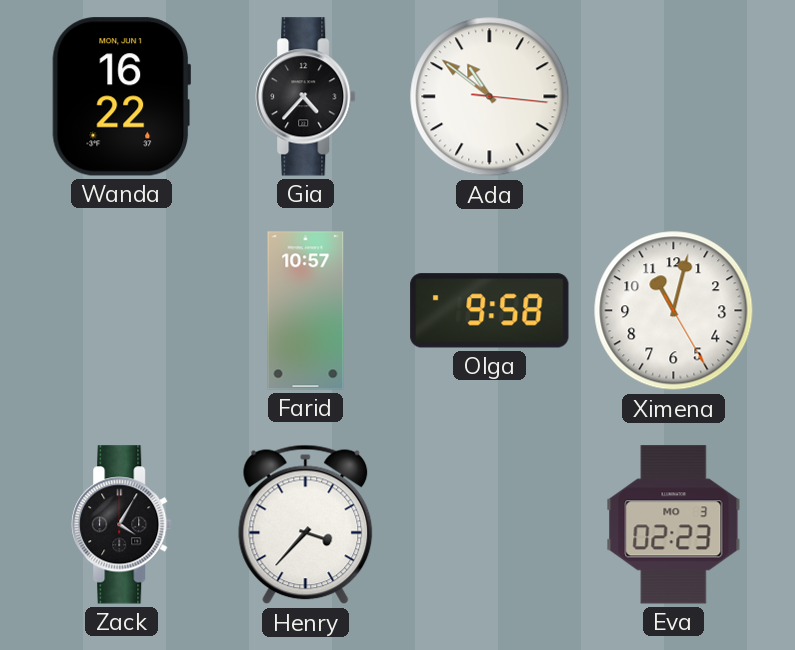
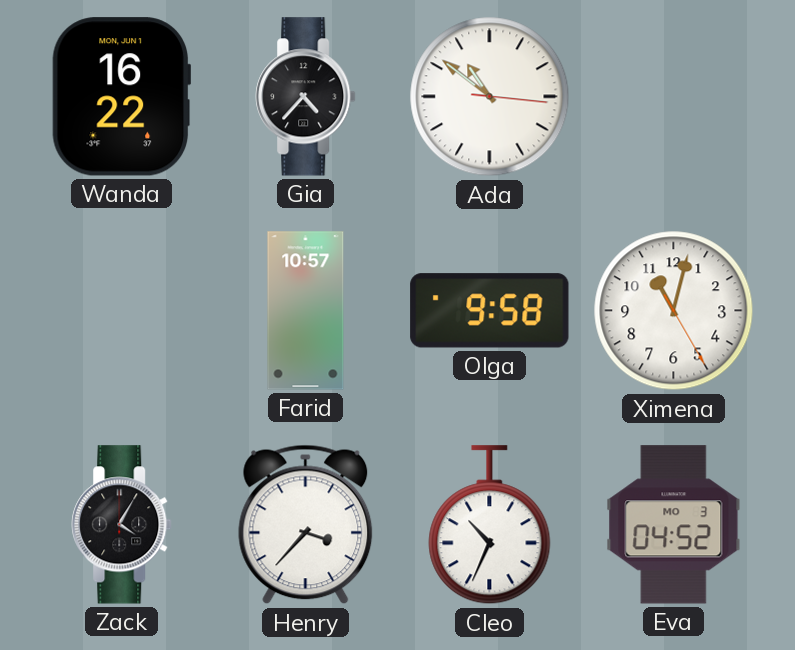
Cleo: none -> 10:34
Eva: 02:23 -> 04:52
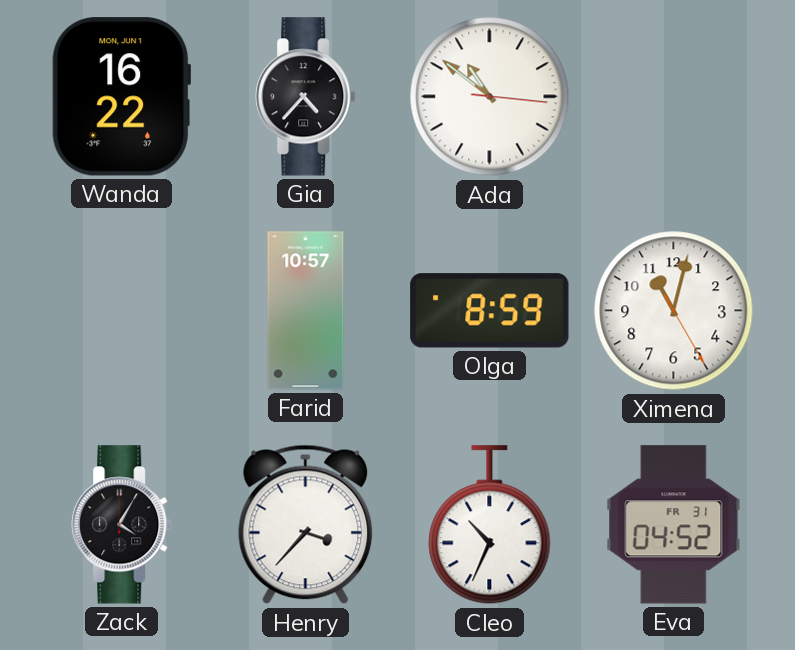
Olga: 9:58 -> 8:59
Eva date: MO 3 -> FR 31
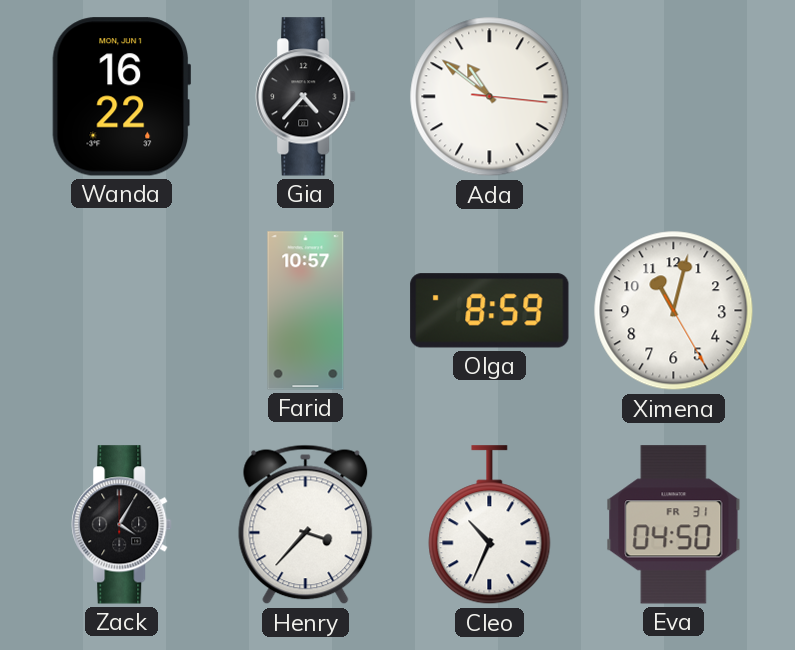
Eva: 04:52 -> 04:50
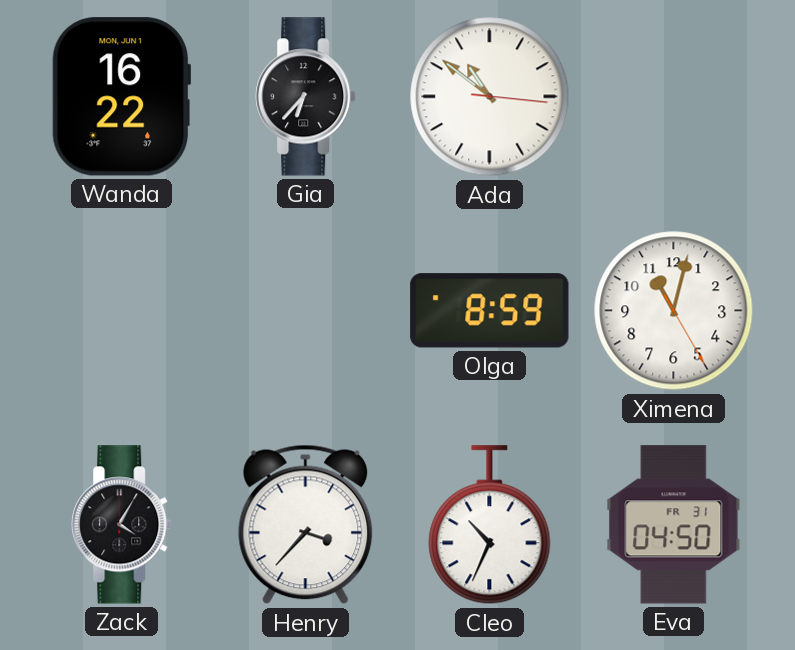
Gia: 4:37 -> 6:37
Farid: 10:57 -> none
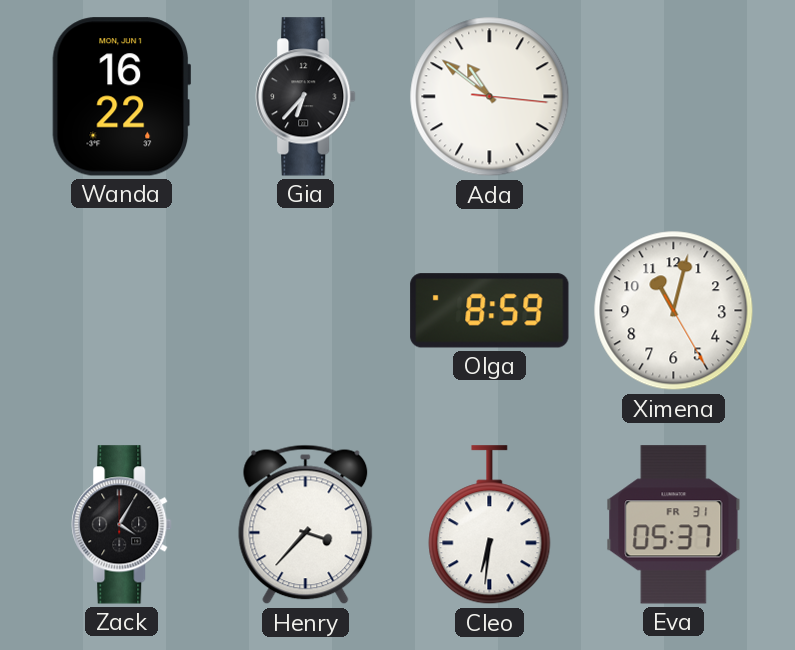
Cleo: 10:34 -> 6:31
Eva: 04:50 -> 05:37
